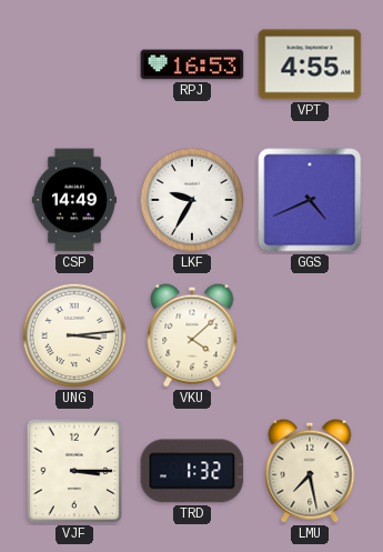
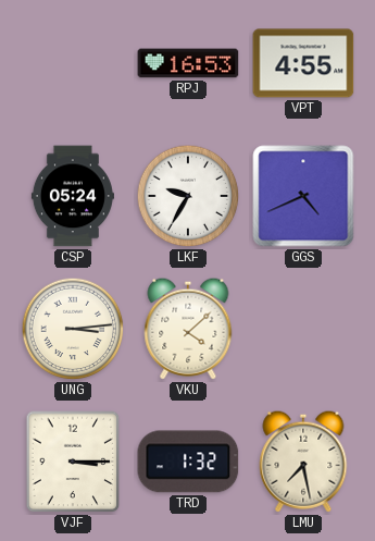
CSP: 14:49 -> 05:24
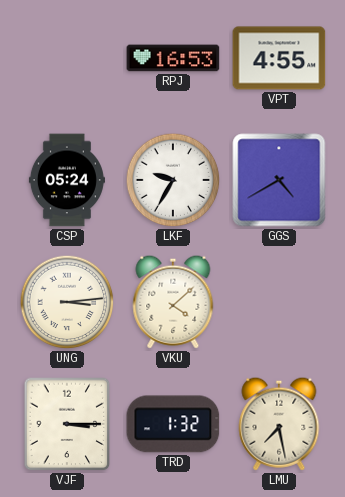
GGS: 4:41 -> 4:40
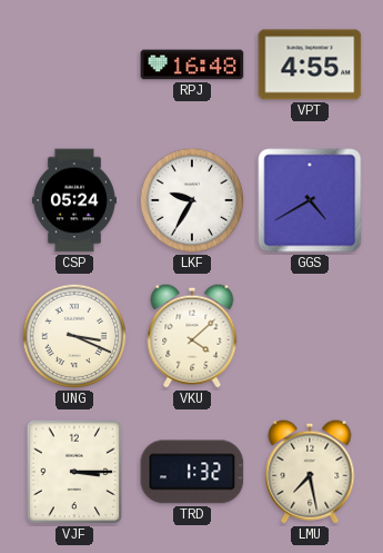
RPJ: 16:53 -> 16:48
UNG: 3:14 -> 3:19
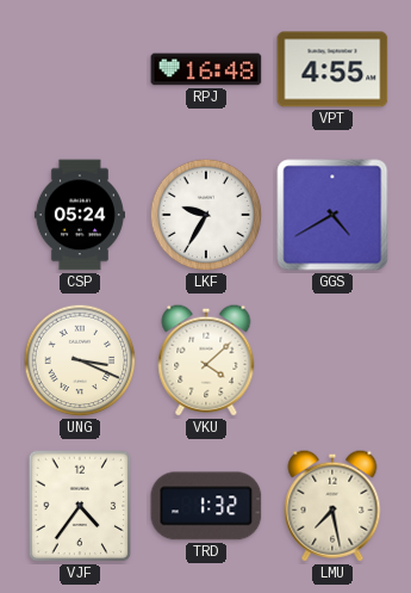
VJF: 3:15 -> 4:36
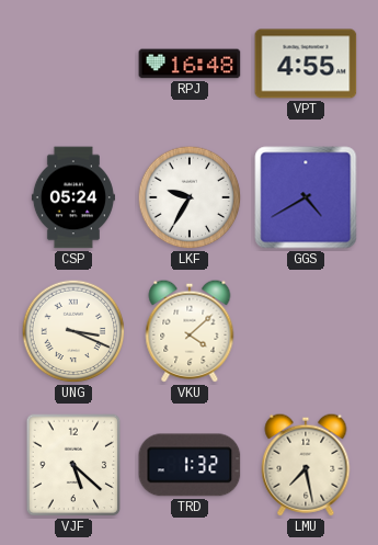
VJF: 4:36 -> 5:22
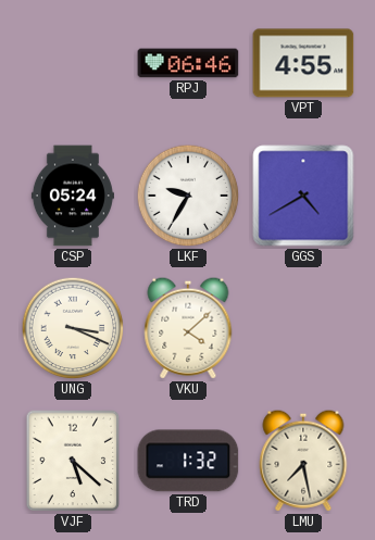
RPJ: 16:48 -> 06:46
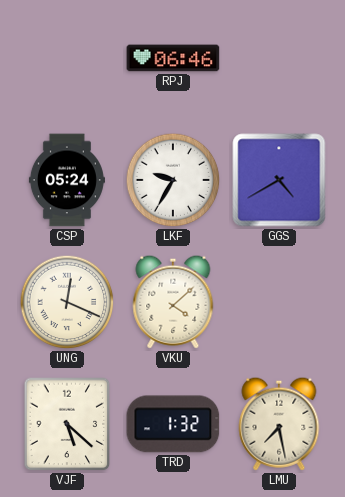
VPT: 4:55 -> none
UNG: 3:19 -> 12:19
